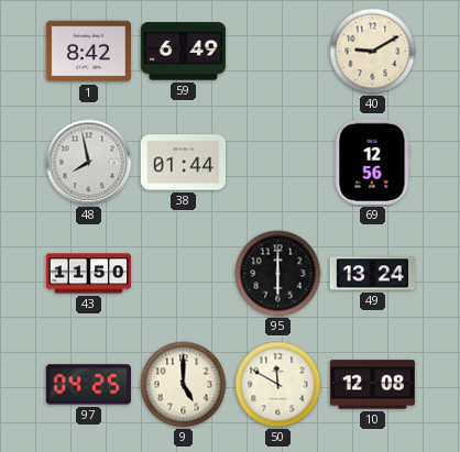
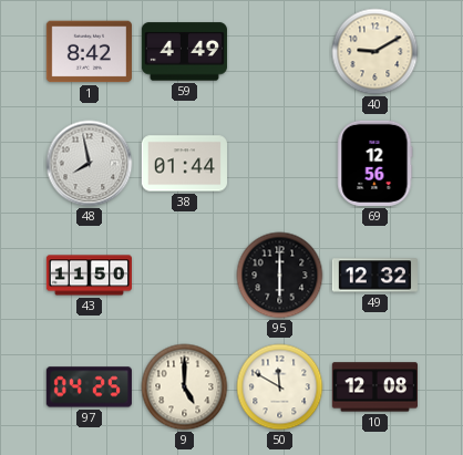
59: 6:49 -> 4:49
49: 13:24 -> 12:32
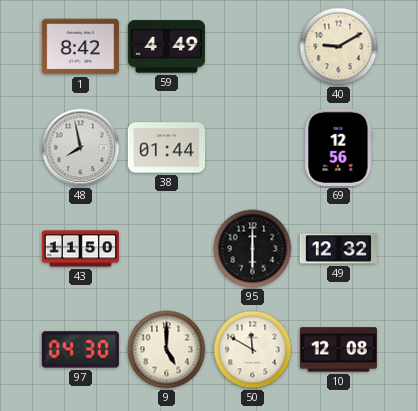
97: 04:25 -> 04:30
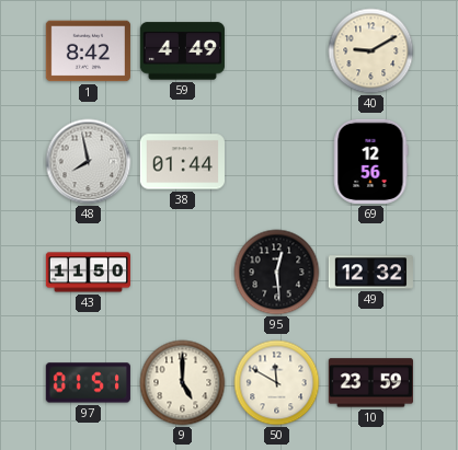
95: 6:00 -> 12:29
97: 04:30 -> 01:51
10: 12:08 -> 23:59
